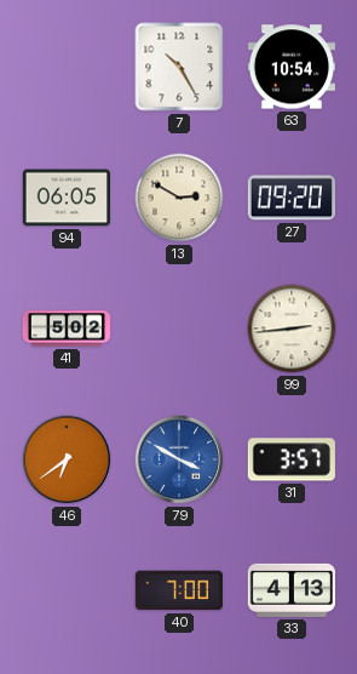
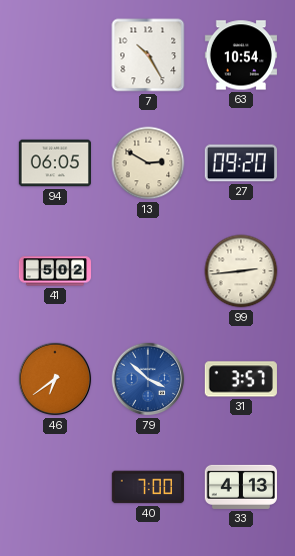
79: 3:50 -> 3:52
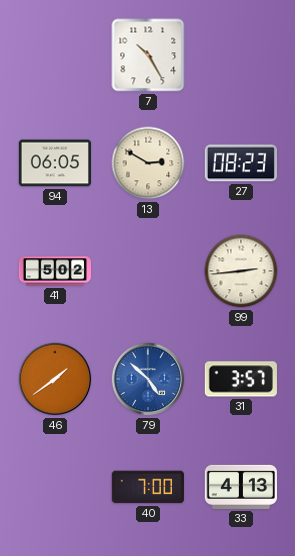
63: 10:54 -> none
27: 09:20 -> 08:23
46: 6:39 -> 1:39
79: 3:52 -> 4:52
